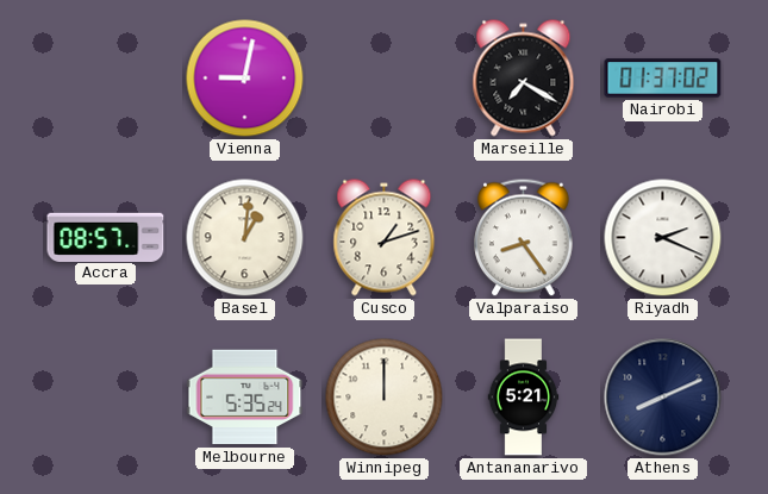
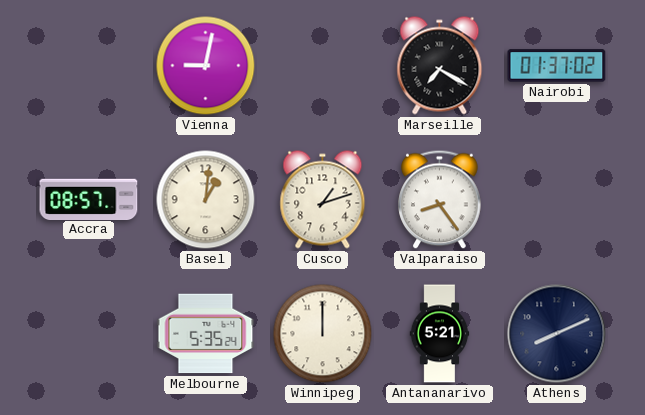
Riyadh: 2:19 -> none
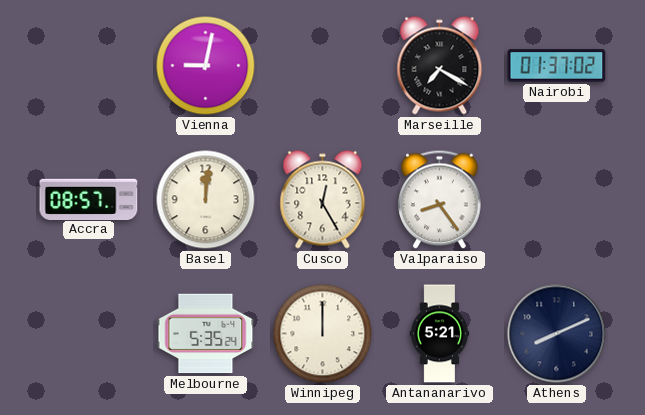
Basel: 1:01 -> 12:01
Cusco: 1:12 -> 12:25
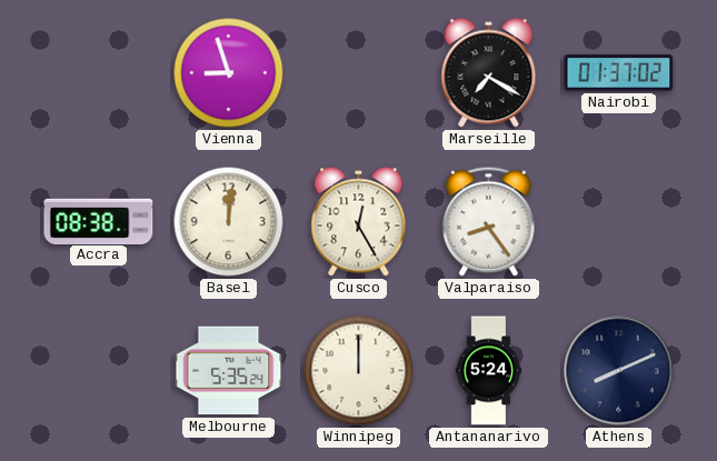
Vienna: 9:02 -> 8:57
Accra: 08:57 -> 08:38
Antananarivo: 5:21 -> 5:24
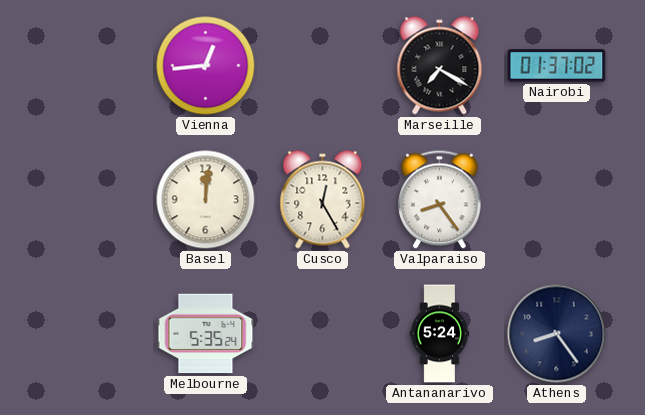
Vienna: 8:57 -> 12:44
Accra: 08:38 -> none
Winnipeg: 12:00 -> none
Athens: 8:11 -> 8:24
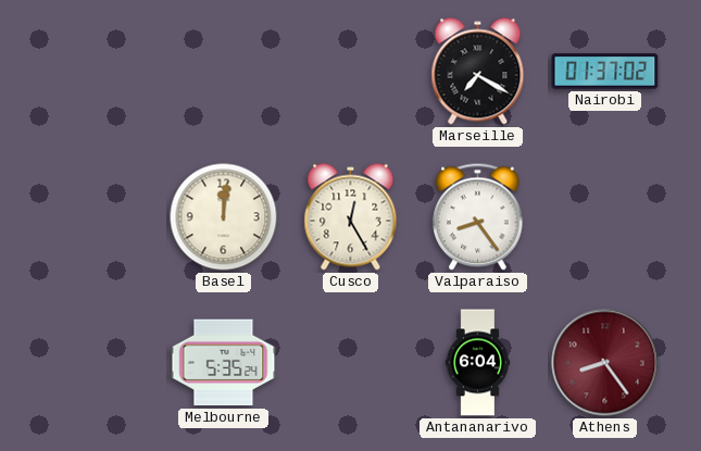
Vienna: 12:44 -> none
Antananarivo: 5:24 -> 6:04
Athens dial: navy -> burgundy
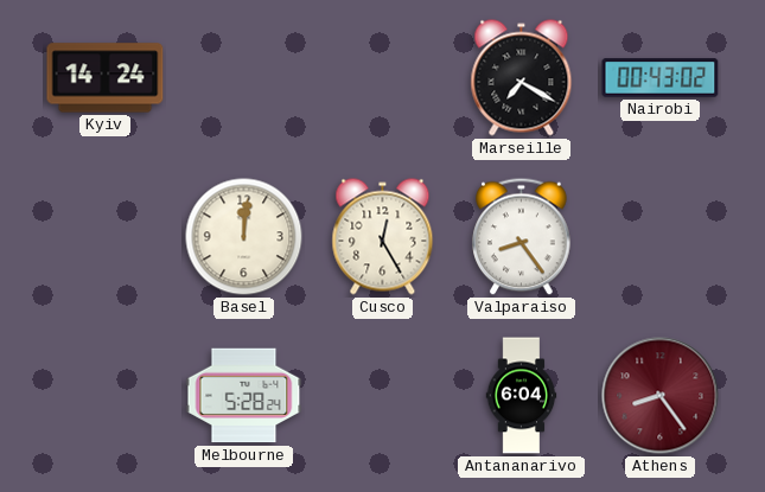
Kyiv: none -> 14:24
Nairobi: 01:37 -> 00:43
Melbourne: 5:35 -> 5:28
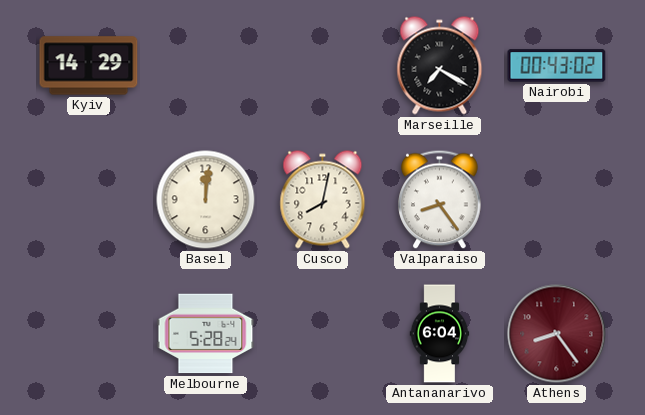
Kyiv: 14:24 -> 14:29
Cusco: 12:25 -> 8:02
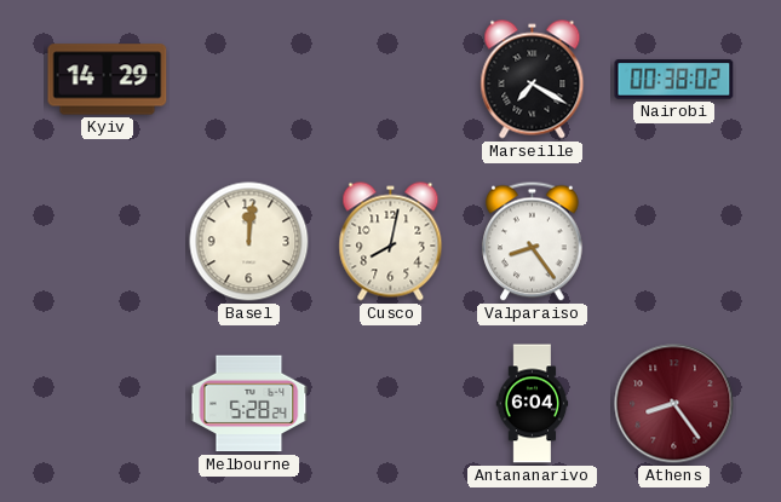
Nairobi: 00:43 -> 00:38
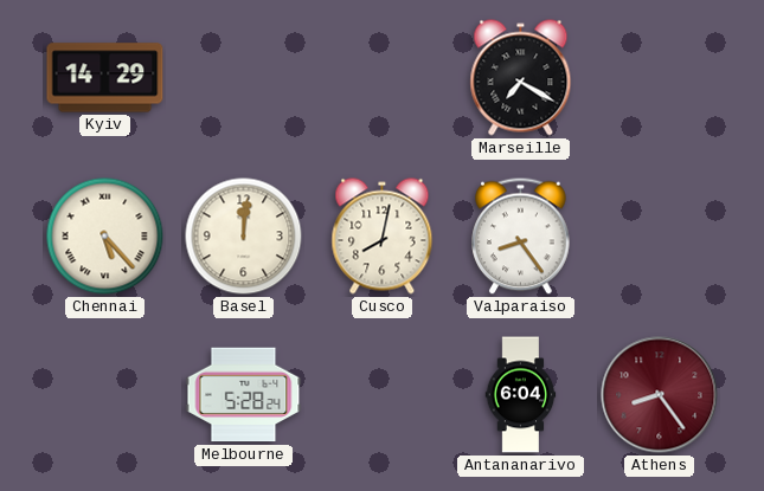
Nairobi: 00:38 -> none
Chennai: none -> 5:23
